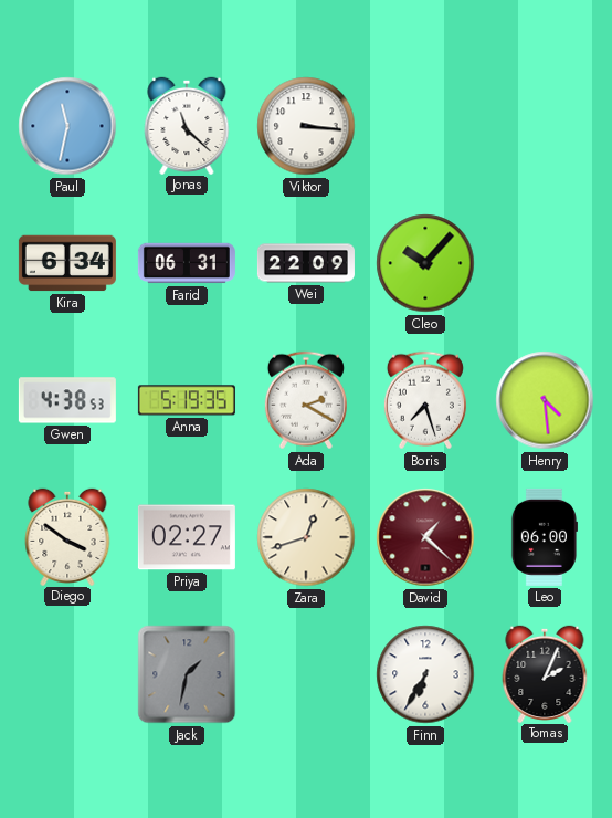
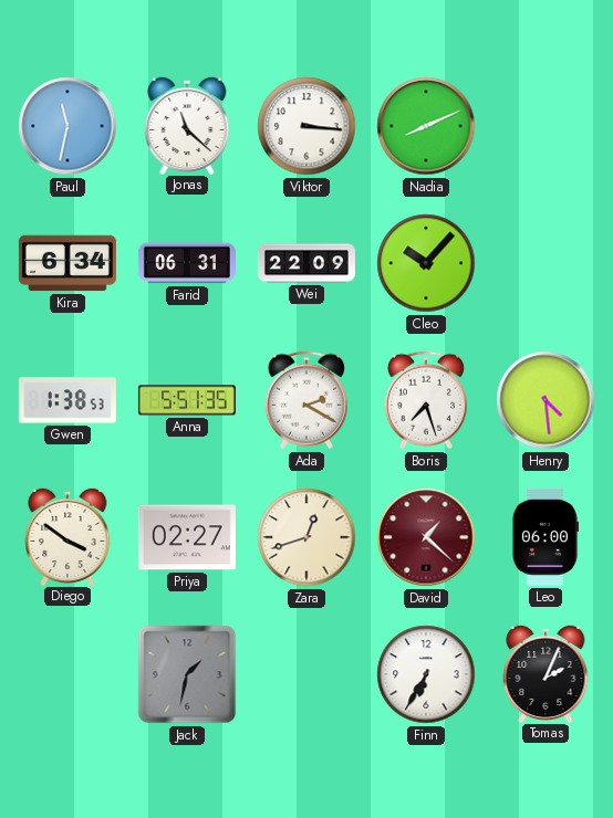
Nadia: none -> 8:11
Gwen: 4:38 -> 1:38
Anna: 5:19 -> 5:51
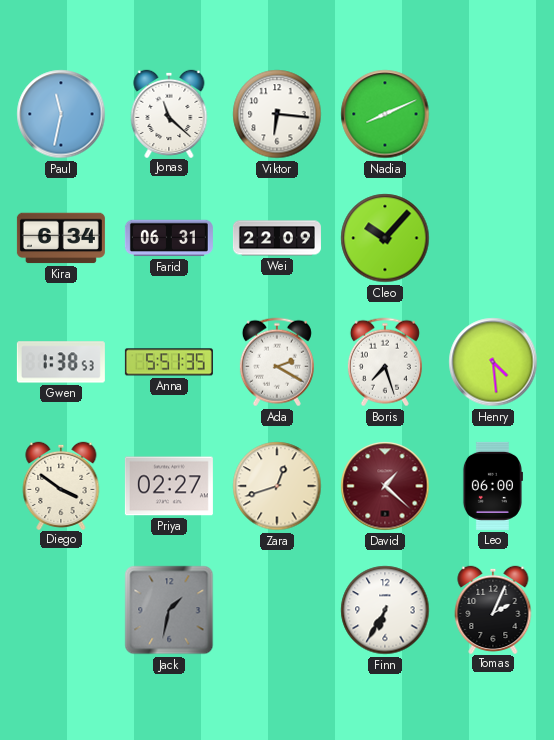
Viktor: 3:16 -> 6:16
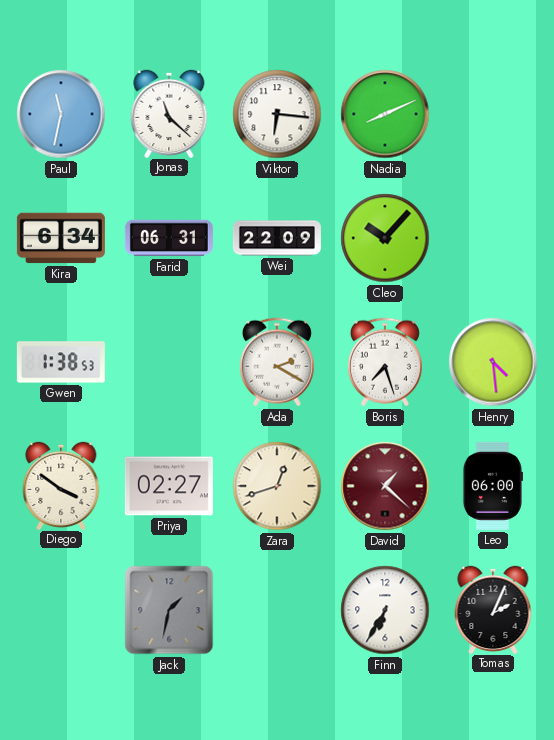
Anna: 5:51 -> none
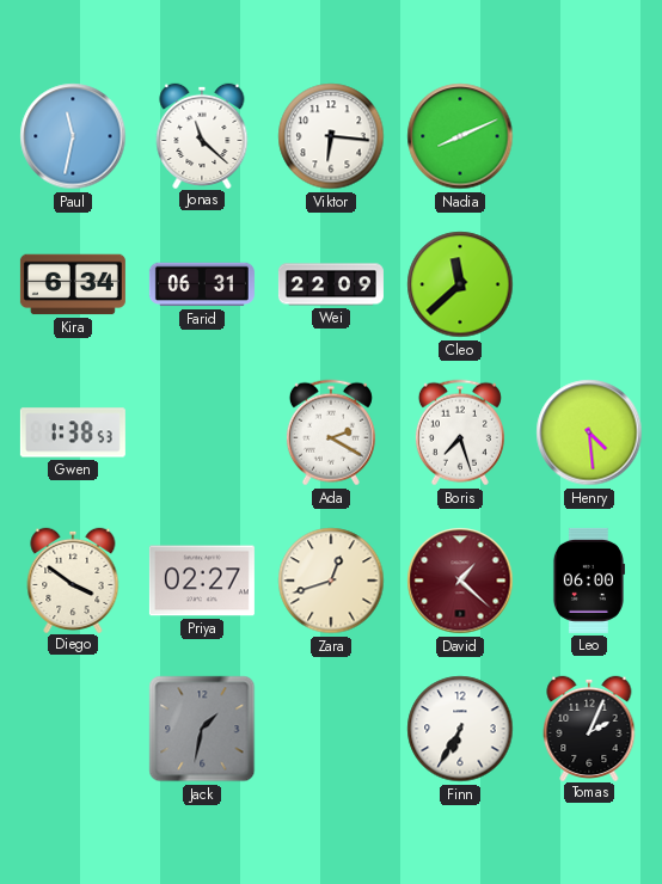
Cleo: 10:07 -> 11:38
